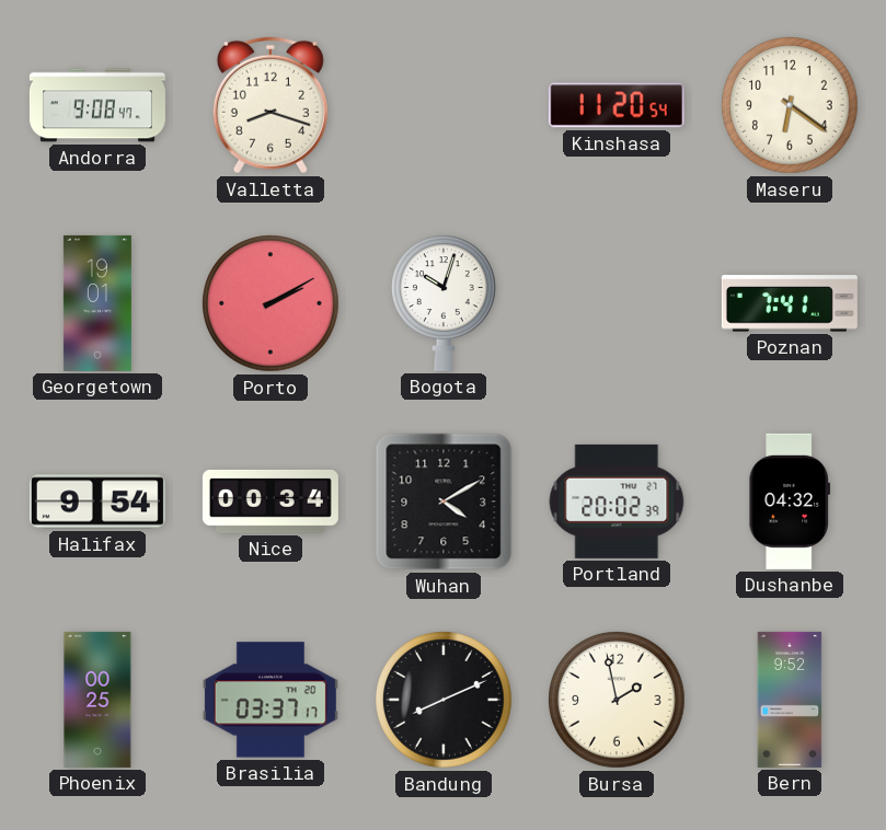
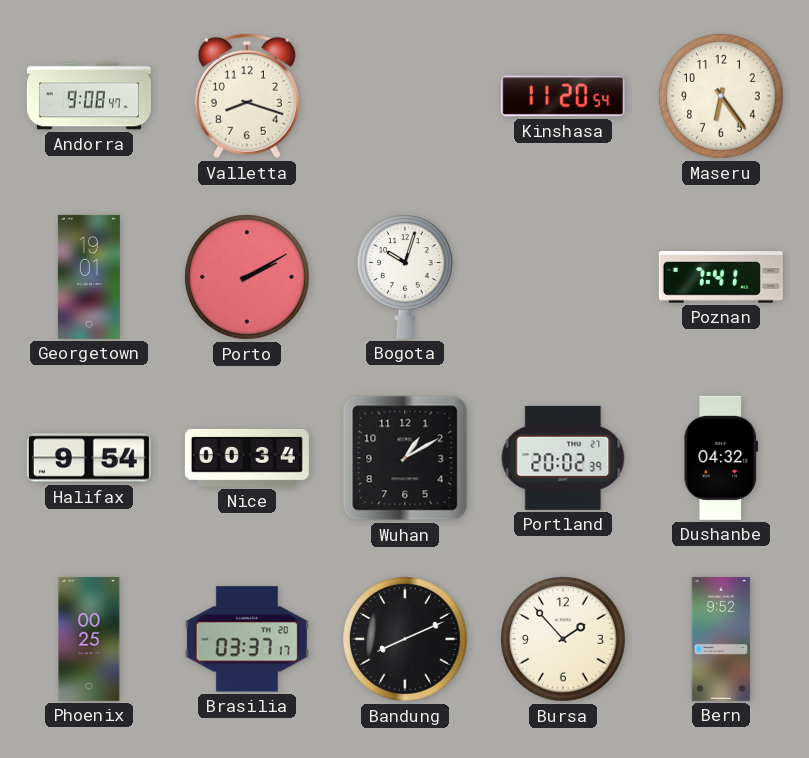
Maseru: 6:21 -> 6:24
Wuhan: 4:10 -> 1:10
Bursa: 1:58 -> 1:53
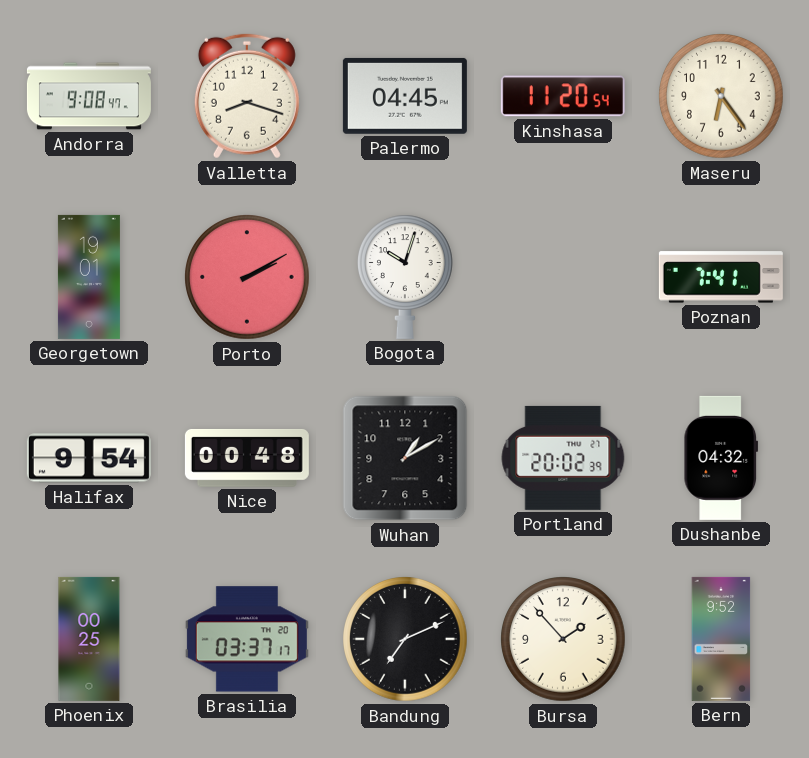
Palermo: none -> 04:45
Nice: 00:34 -> 00:48
Bandung: 8:11 -> 7:11
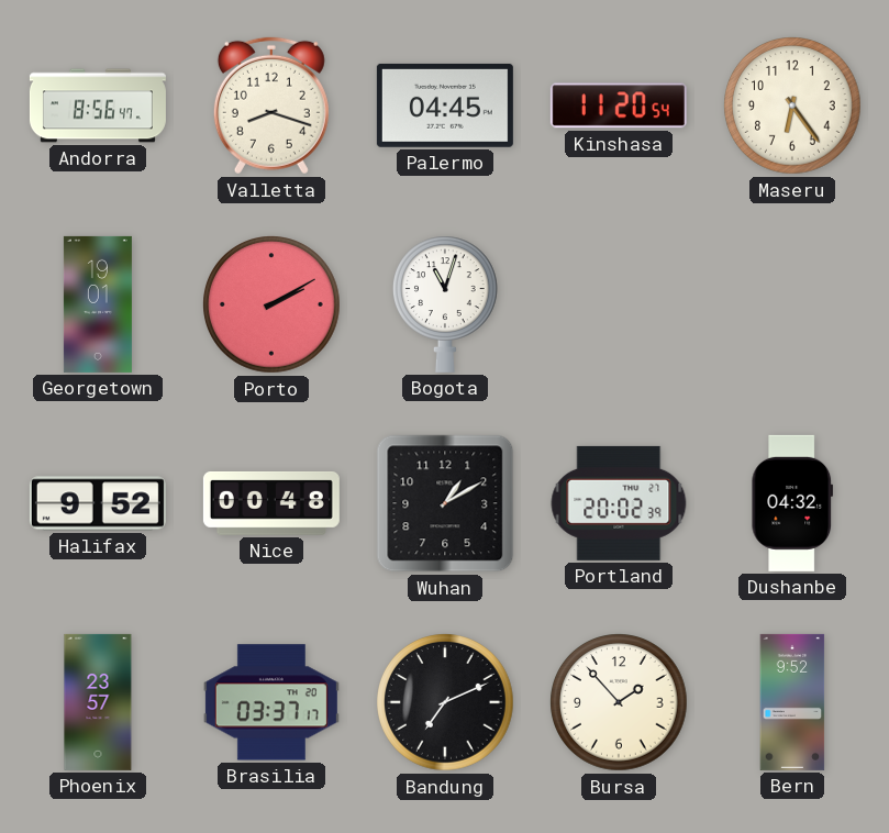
Andorra: 9:08 -> 8:56
Bogota: 10:03 -> 11:03
Poznan: 7:41 -> none
Halifax: 9:54 -> 9:52
Phoenix: 00:25 -> 23:57
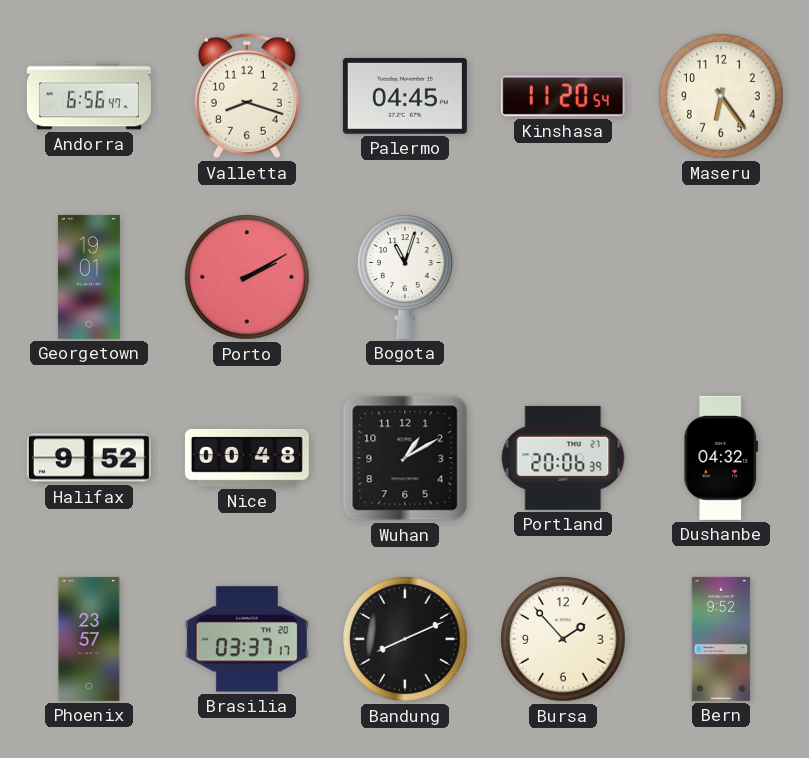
Andorra: 8:56 -> 6:56
Portland: 20:02 -> 20:06
Bandung: 7:11 -> 8:11
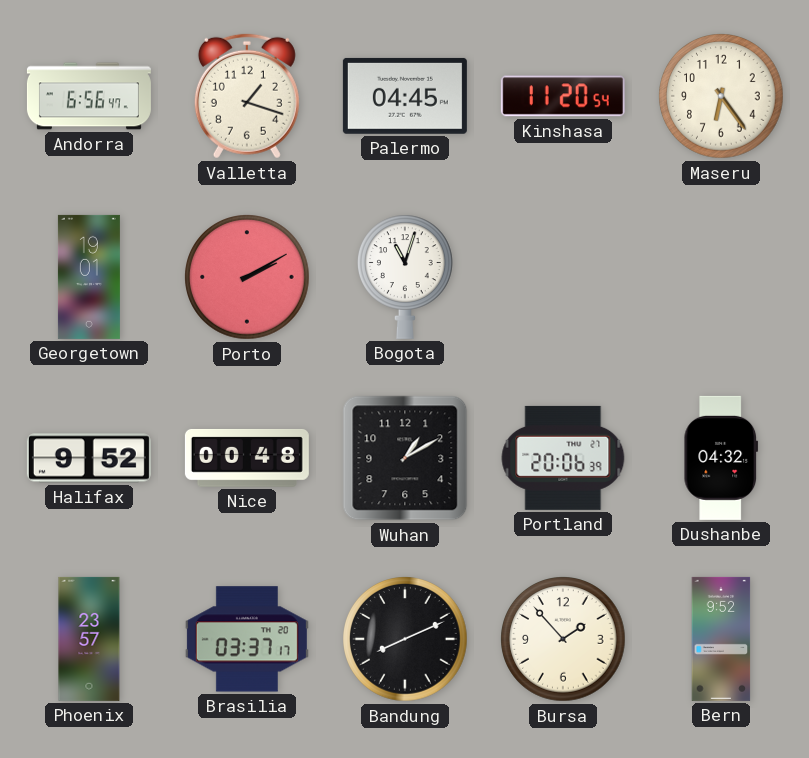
Valletta: 8:18 -> 1:18
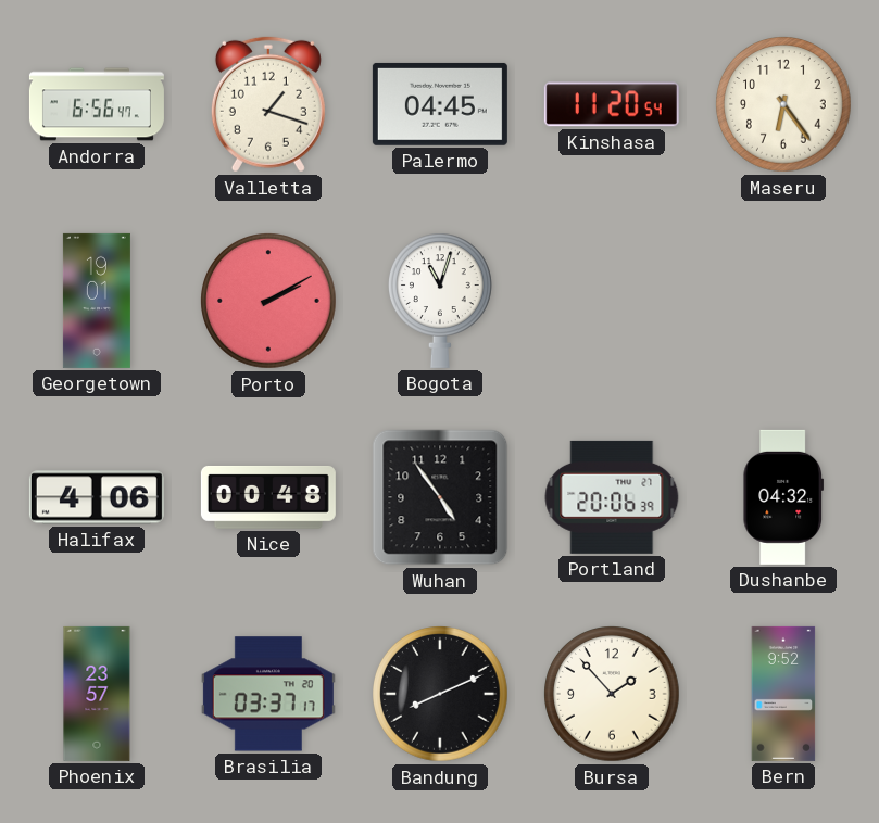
Halifax: 9:52 -> 4:06
Wuhan: 1:10 -> 4:54
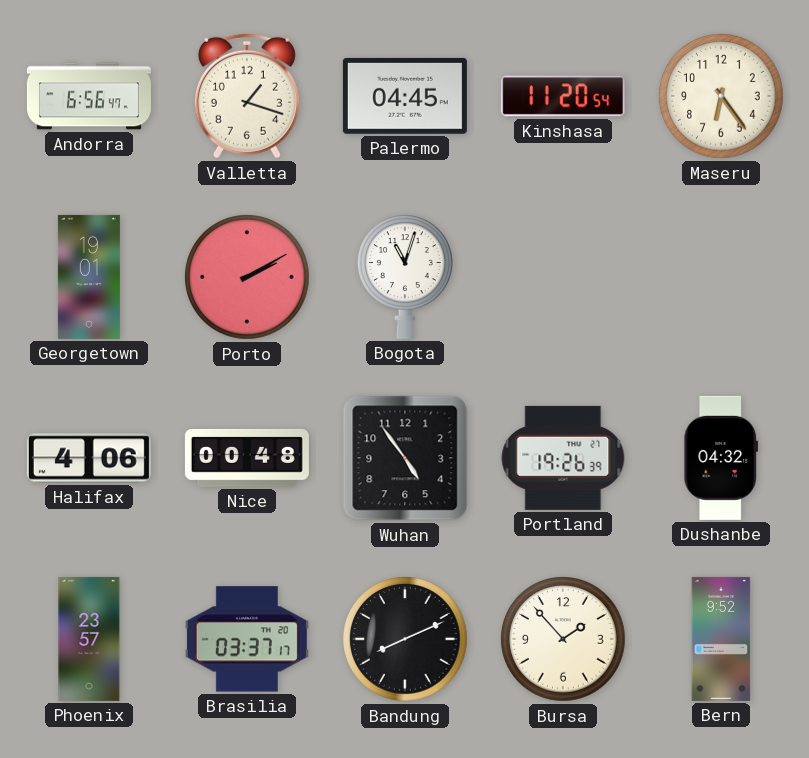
Portland: 20:06 -> 19:26
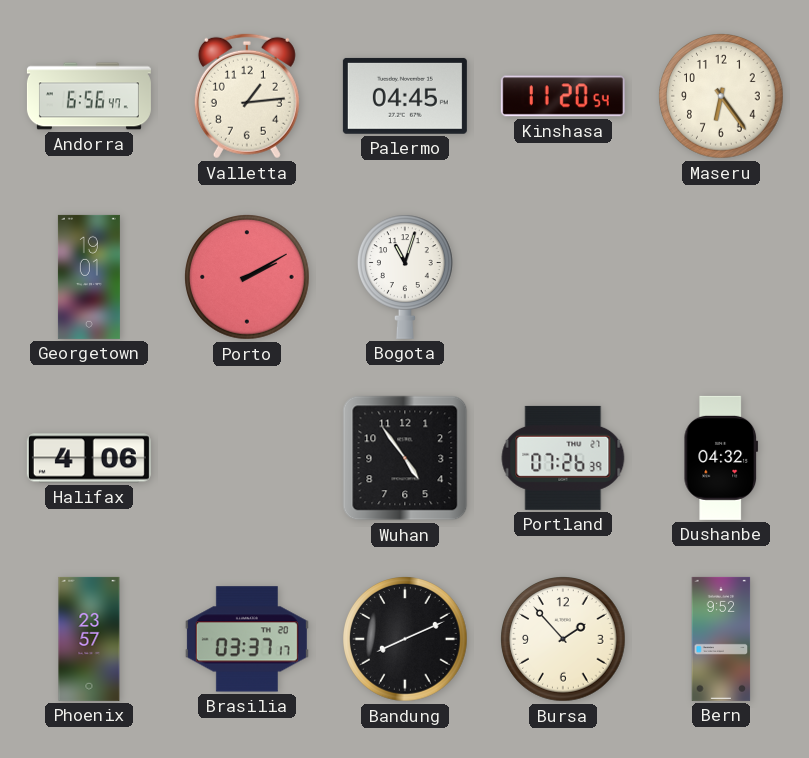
Valletta: 1:18 -> 1:14
Nice: 00:48 -> none
Portland: 19:26 -> 07:26
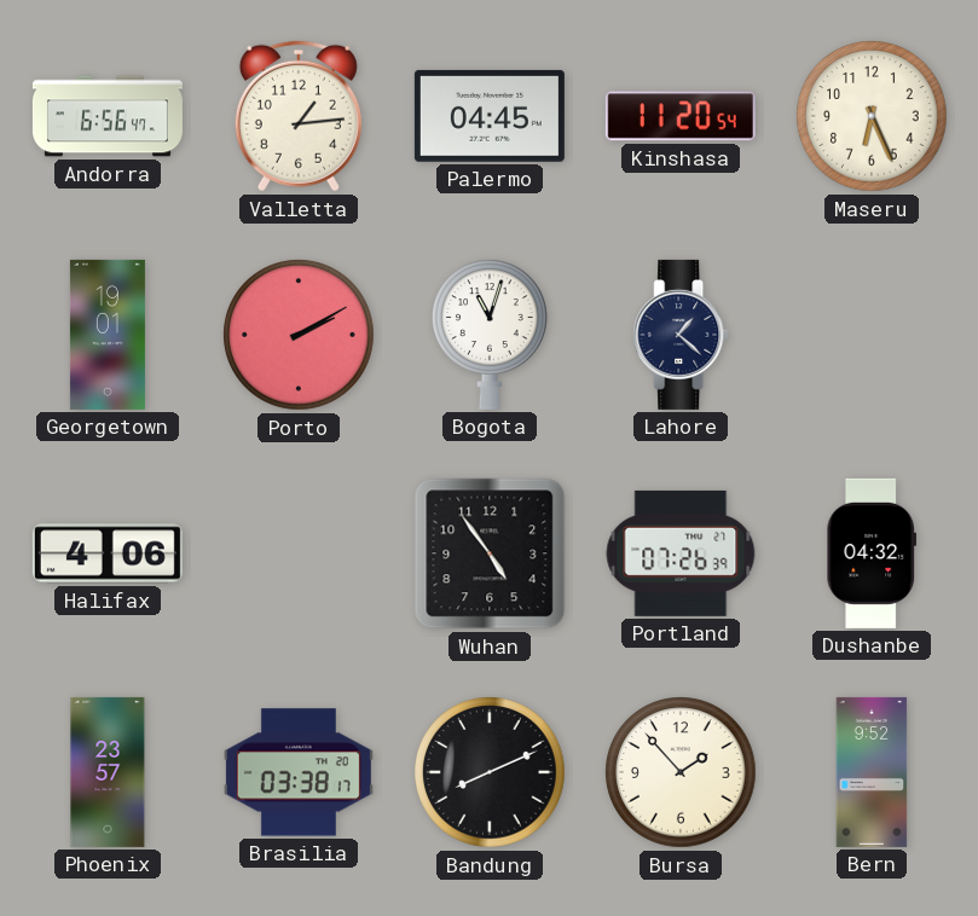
Maseru: 6:24 -> 6:26
Lahore: none -> 1:22
Brasilia: 03:37 -> 03:38
